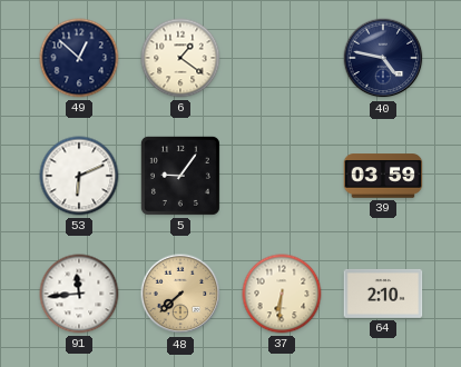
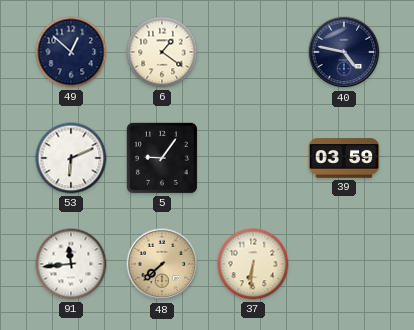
64: 2:10 -> none
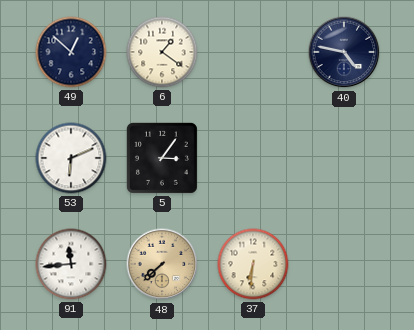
5: 9:06 -> 3:06
39: 03:59 -> none
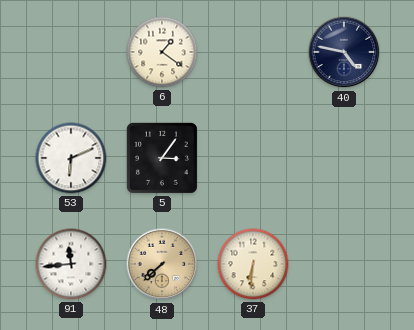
49: 12:52 -> none
